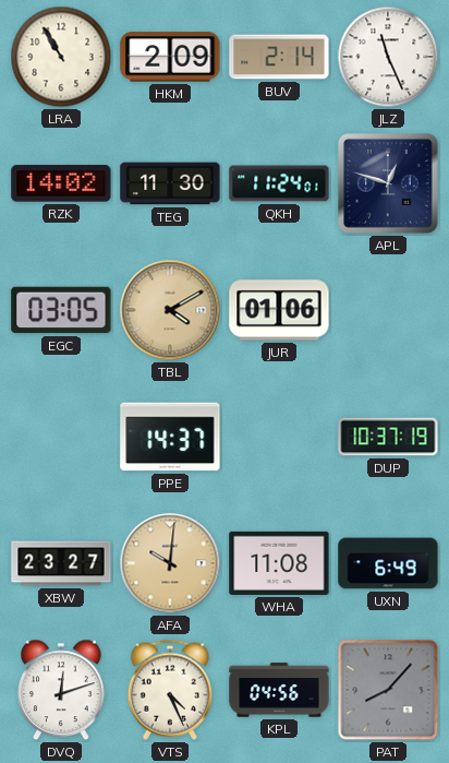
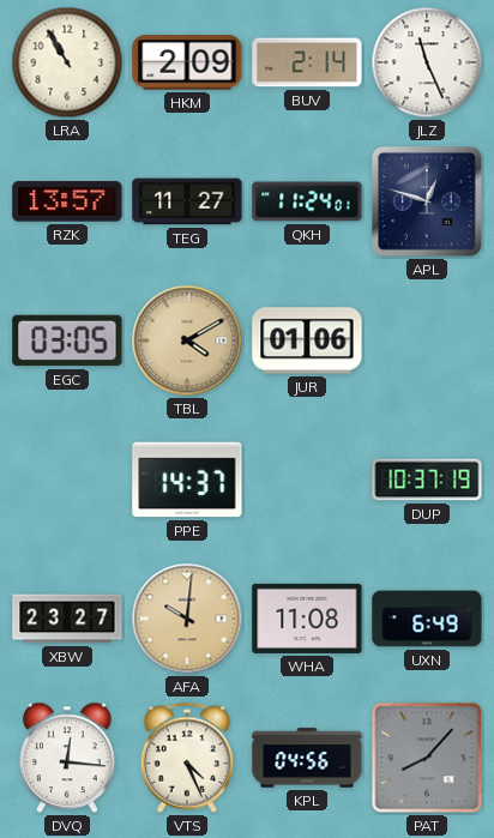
RZK: 14:02 -> 13:57
TEG: 11:30 -> 11:27
DVQ: 12:12 -> 12:16
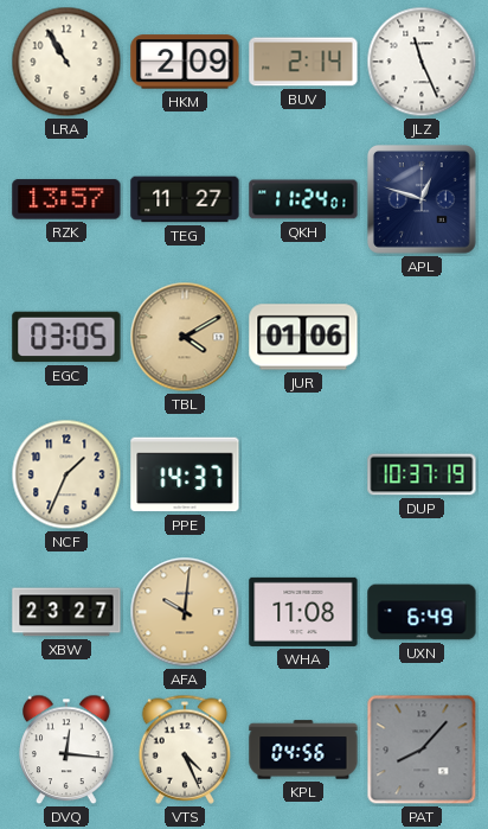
NCF: none -> 1:34
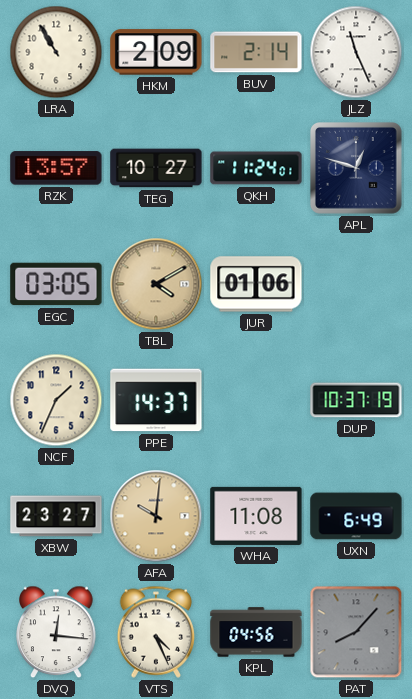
TEG: 11:27 -> 10:27
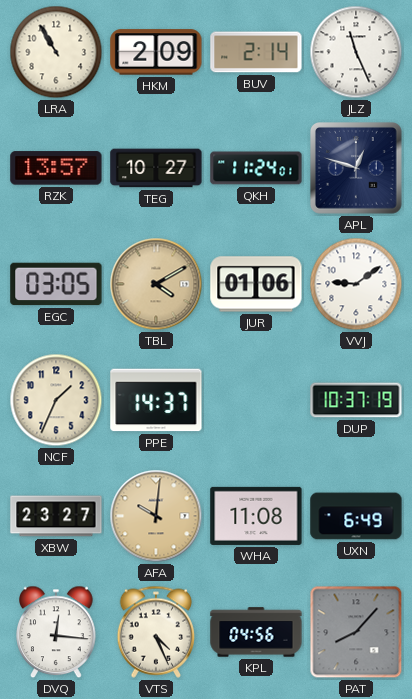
VVJ: none -> 9:09
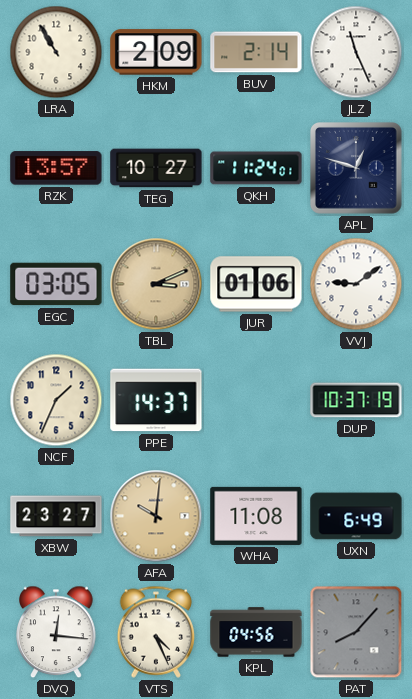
TBL: 4:10 -> 3:11
